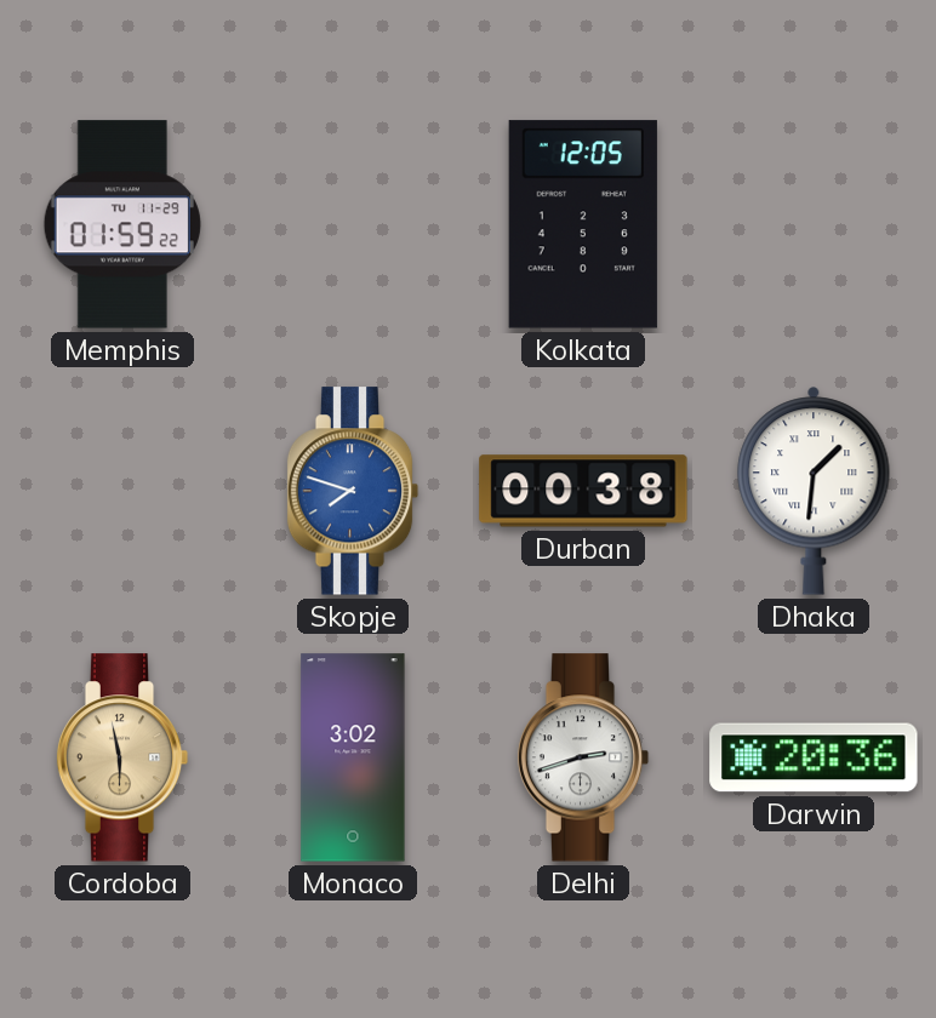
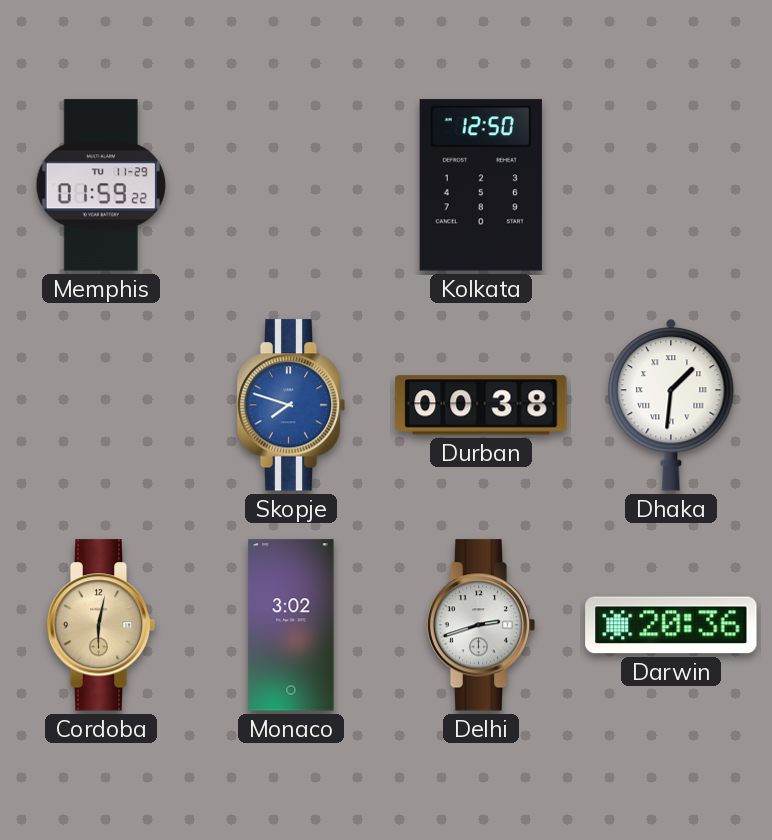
Kolkata: 12:05 -> 12:50
Cordoba: 5:58 -> 6:02
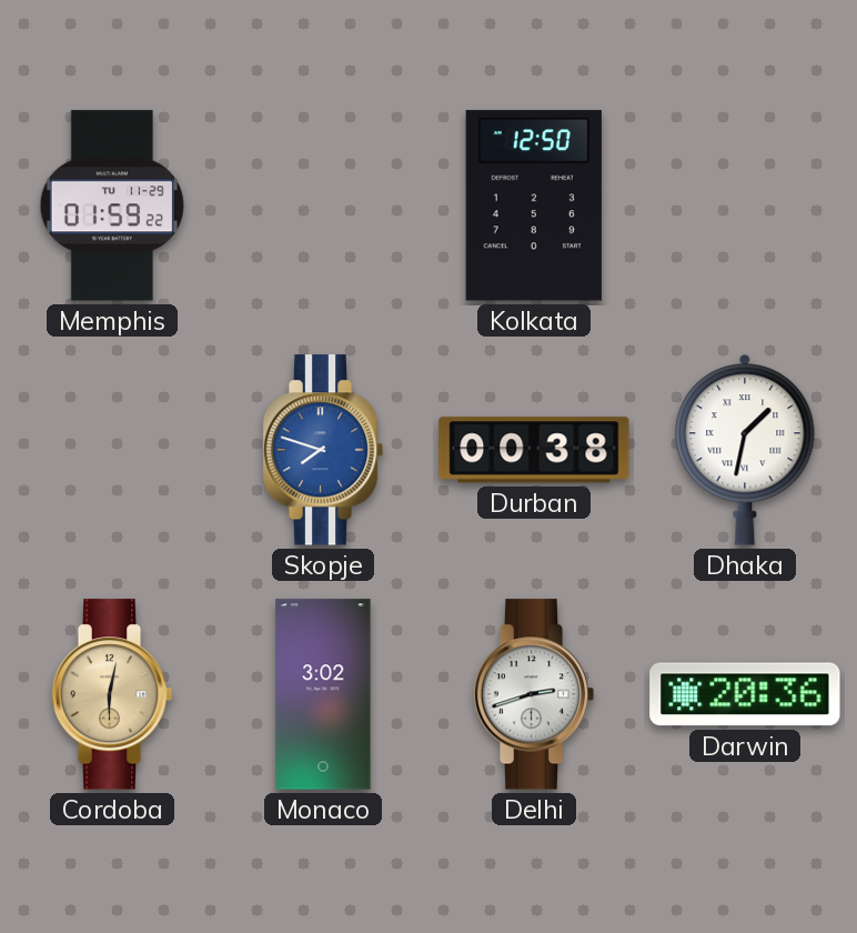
Dhaka: 1:31 -> 1:32
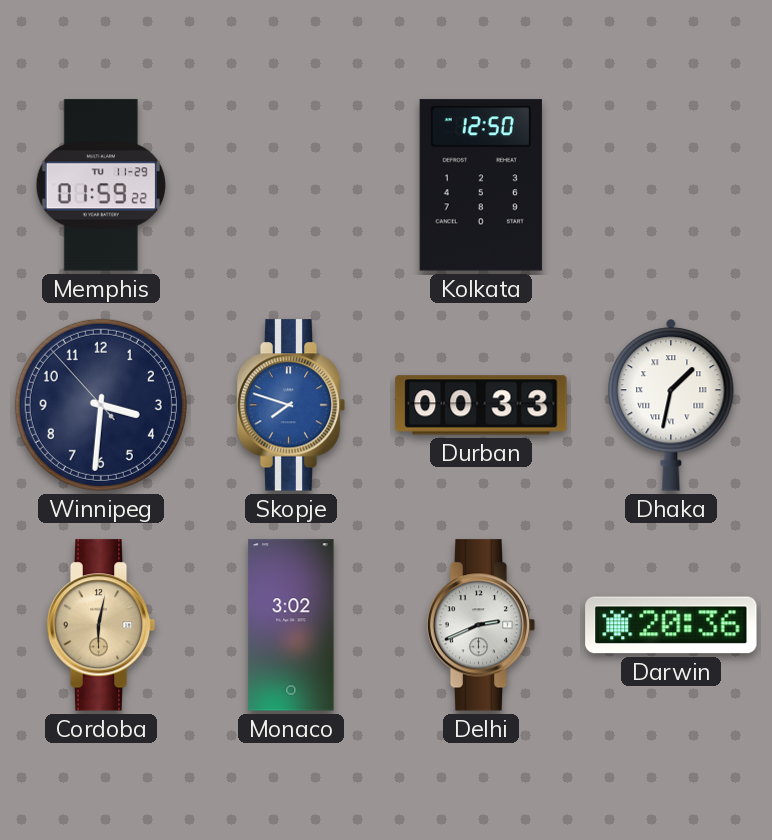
Winnipeg: none -> 3:30
Durban: 00:38 -> 00:33
Delhi: 2:42 -> 2:41
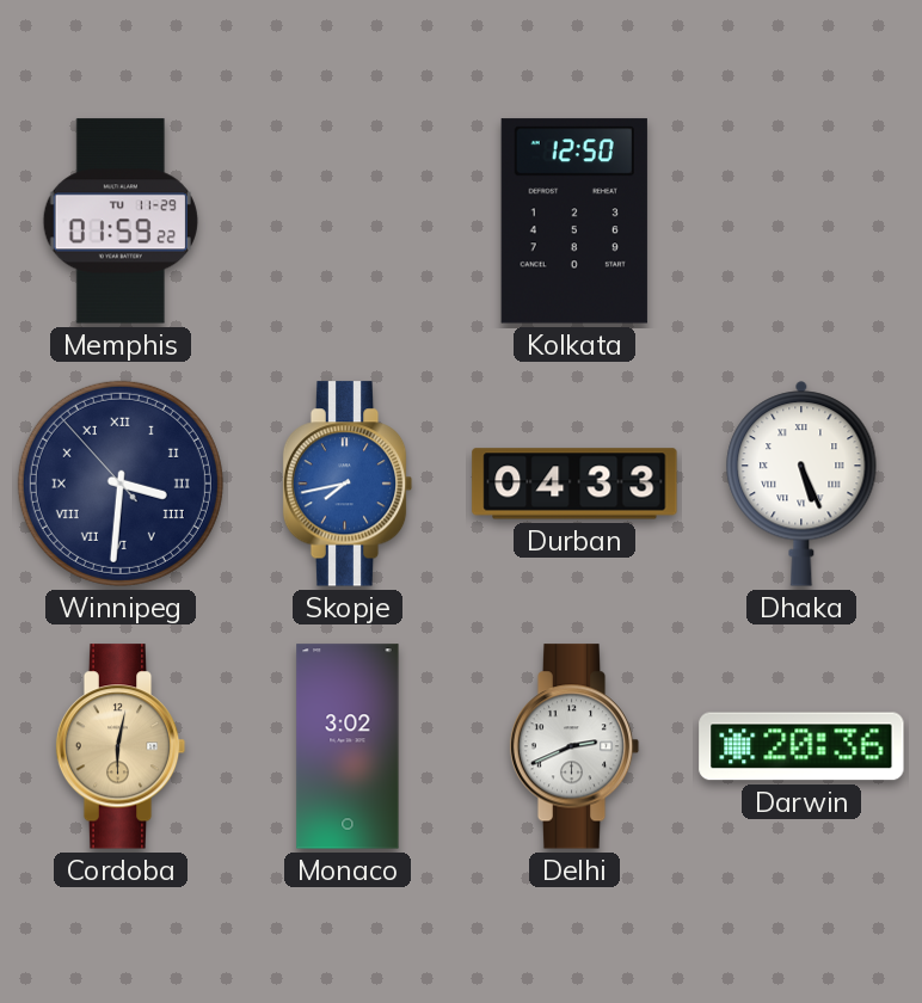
Winnipeg numerals: Arabic -> Roman
Skopje: 7:48 -> 7:43
Durban: 00:33 -> 04:33
Dhaka: 1:32 -> 5:26
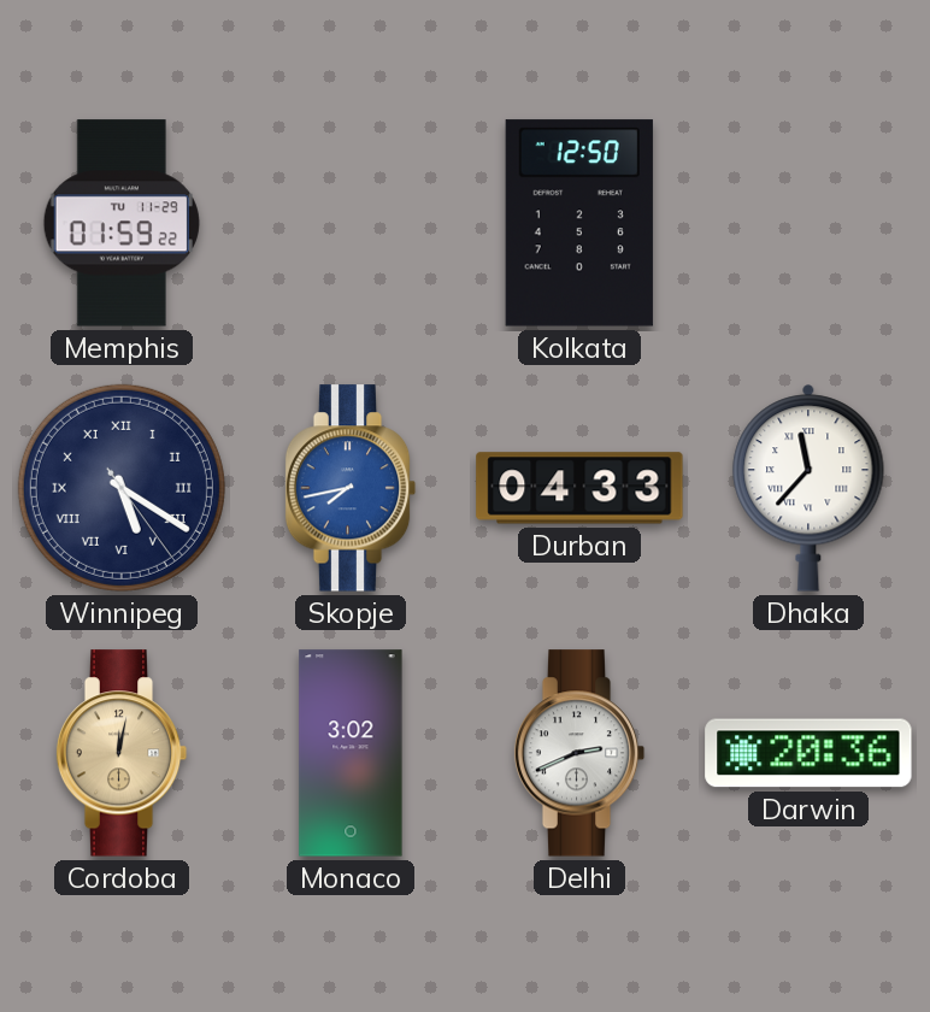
Winnipeg: 3:30 -> 5:20
Dhaka: 5:26 -> 11:37
Cordoba: 6:02 -> 12:02
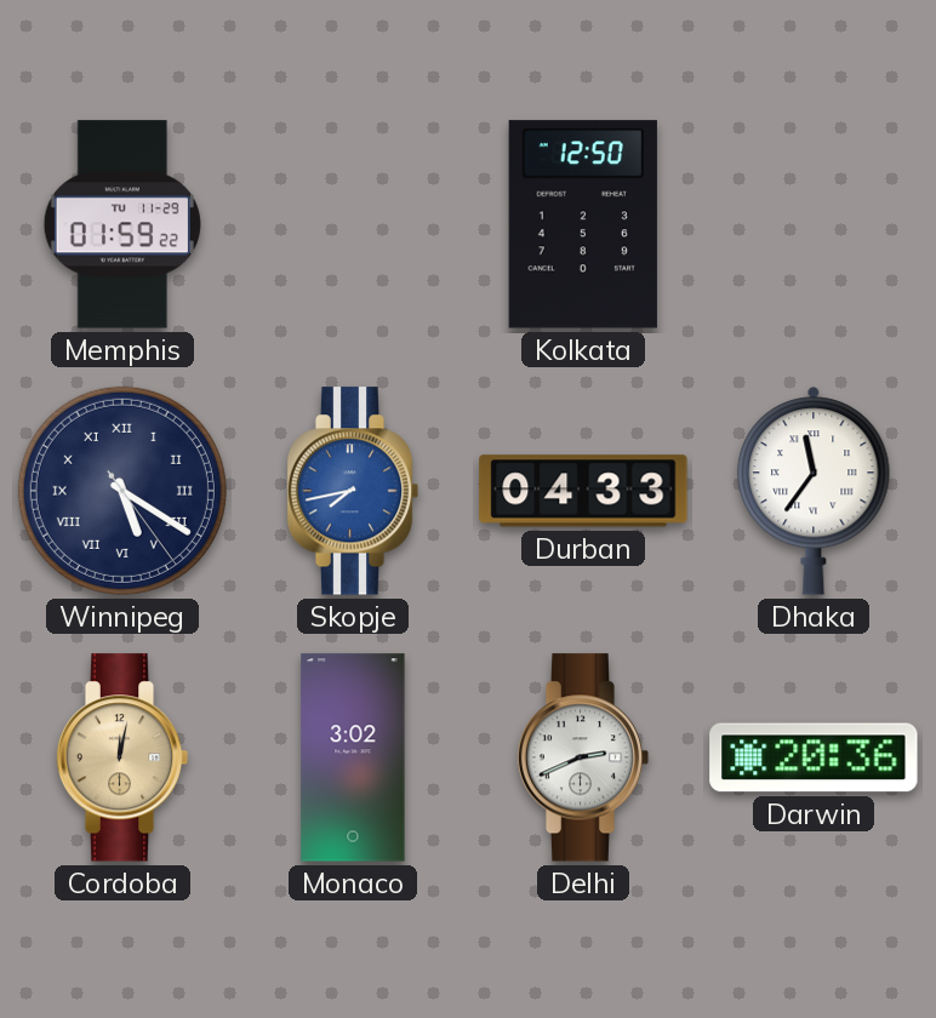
Dhaka: 11:37 -> 11:36
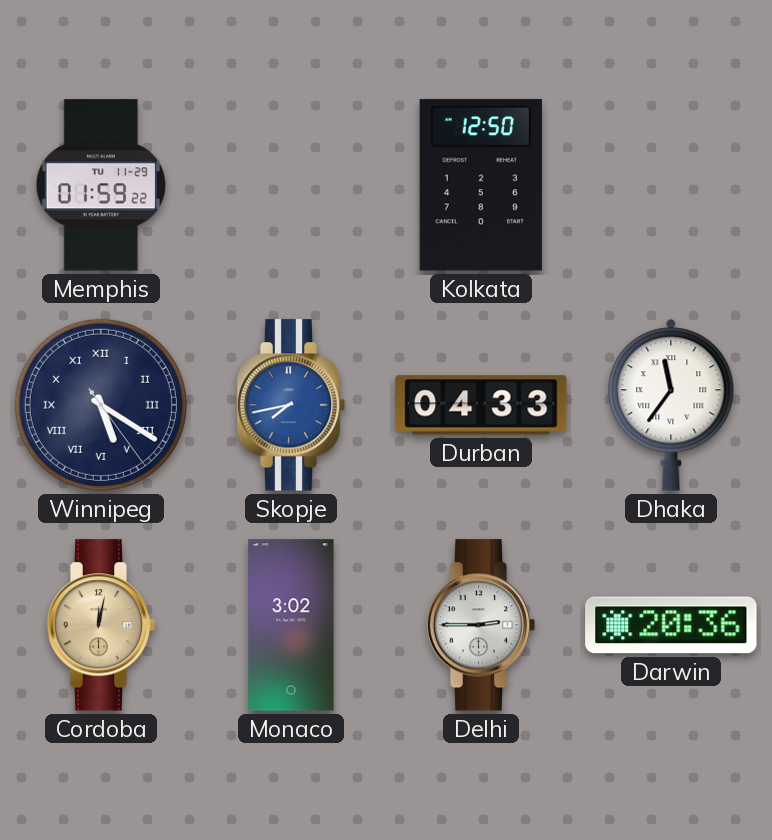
Delhi: 2:41 -> 2:45
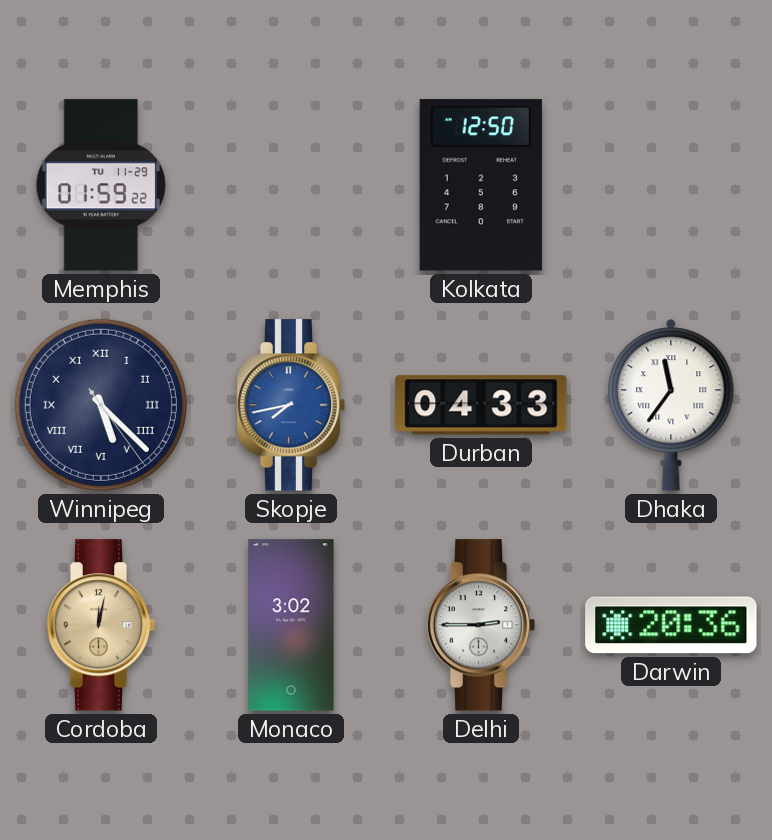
Winnipeg: 5:20 -> 5:22
